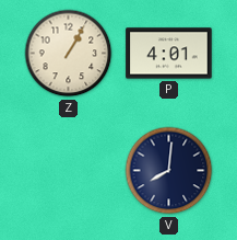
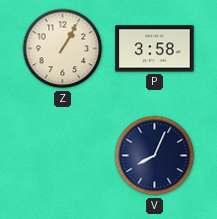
P: 4:01 -> 3:58
V: 8:01 -> 8:04
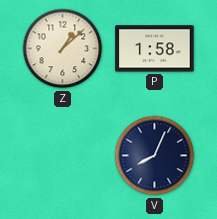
Z: 1:05 -> 1:08
P: 3:58 -> 1:58
